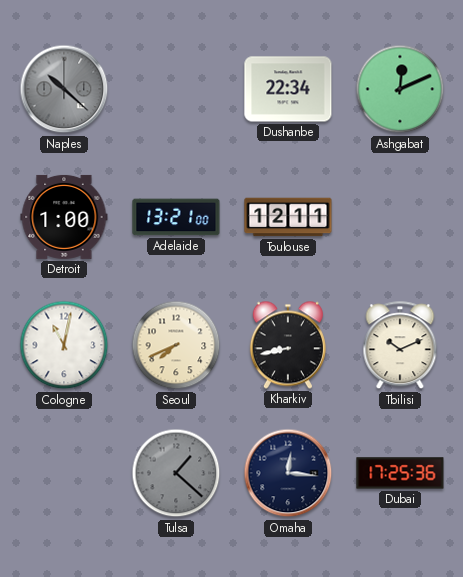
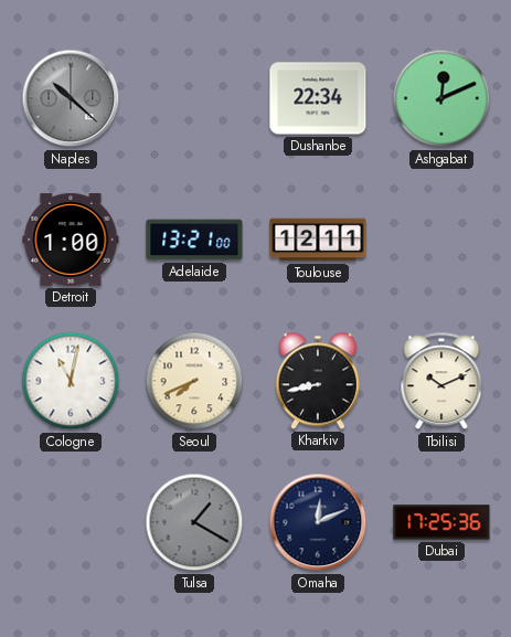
Tulsa: 1:22 -> 1:20
Omaha: 12:16 -> 12:11
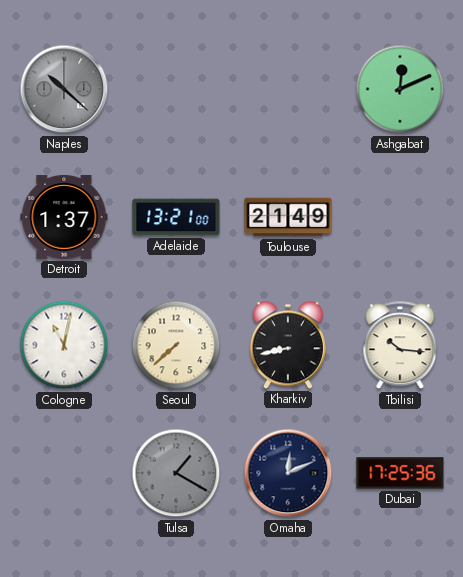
Dushanbe: 22:34 -> none
Detroit: 1:00 -> 1:37
Toulouse: 12:11 -> 21:49
Seoul: 7:41 -> 7:38
Tbilisi: 10:11 -> 10:16
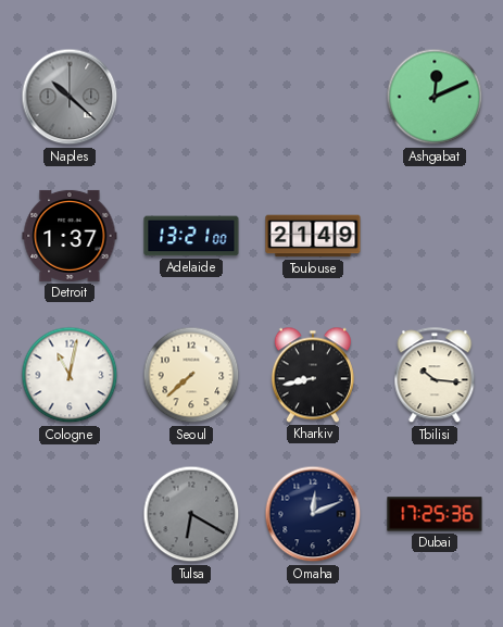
Tulsa: 1:20 -> 6:20
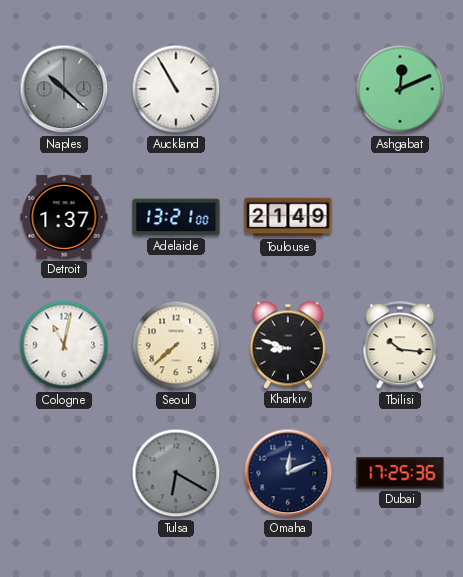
Auckland: none -> 10:55
Kharkiv: 8:43 -> 8:48
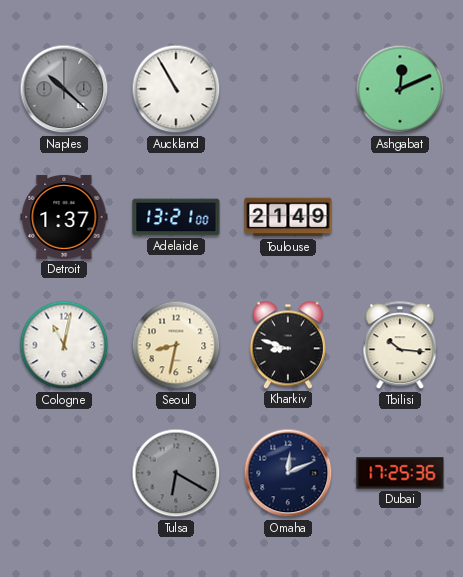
Seoul: 7:38 -> 8:32
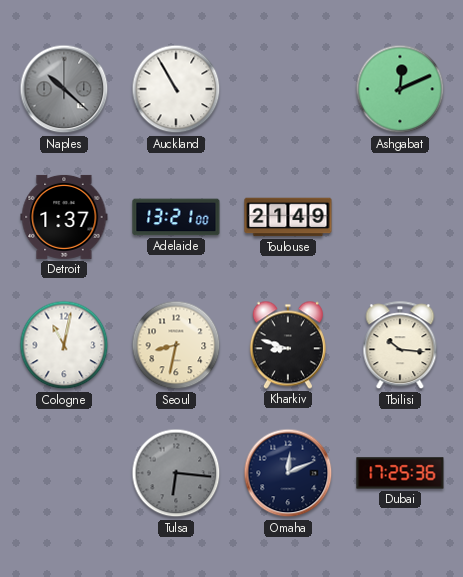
Tulsa: 6:20 -> 6:16
